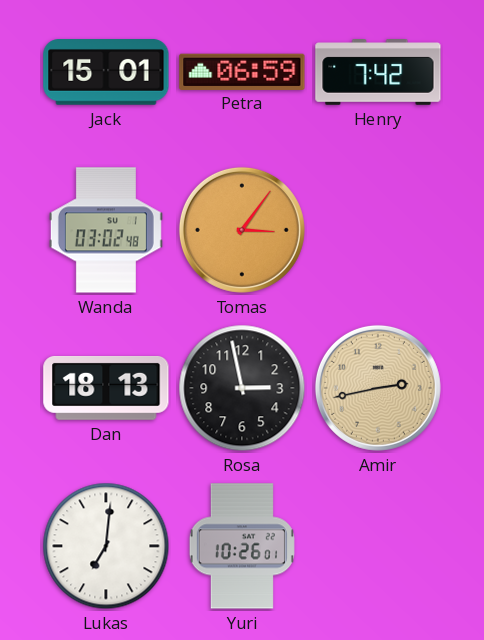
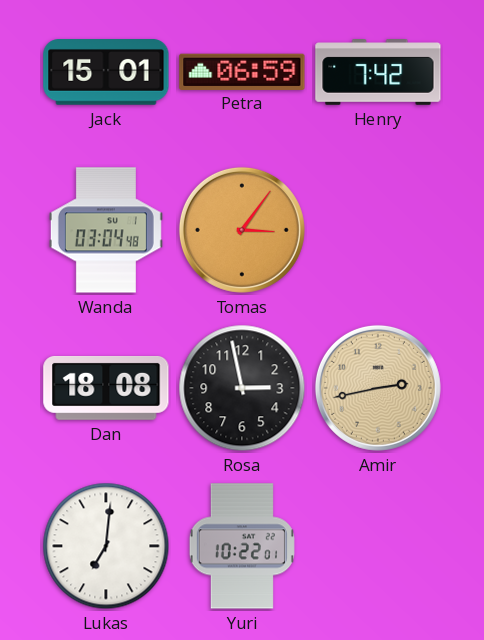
Wanda: 03:02 -> 03:04
Dan: 18:13 -> 18:08
Yuri: 10:26 -> 10:22
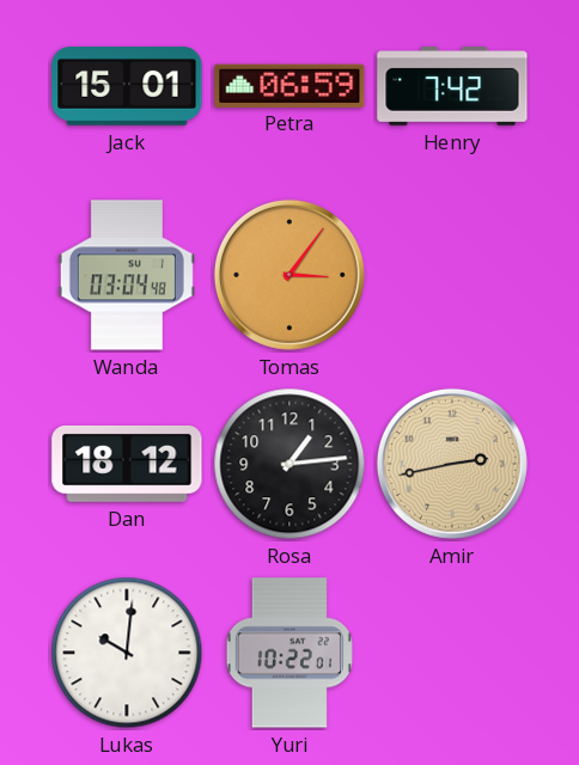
Dan: 18:08 -> 18:12
Rosa: 2:58 -> 1:14
Lukas: 7:01 -> 10:01
